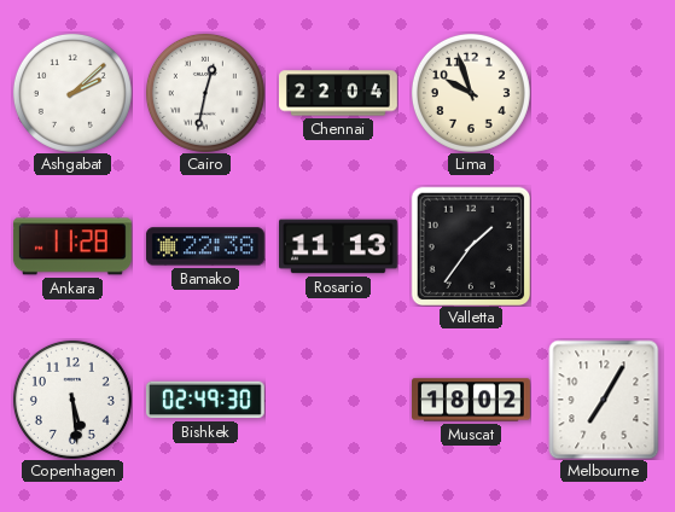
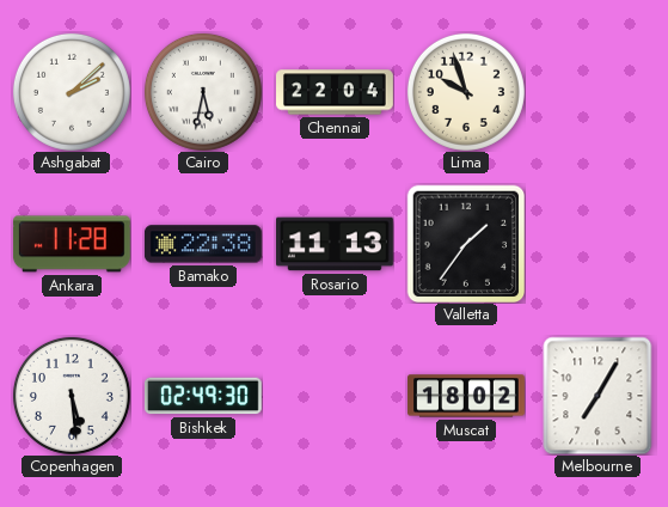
Cairo: 12:32 -> 5:32
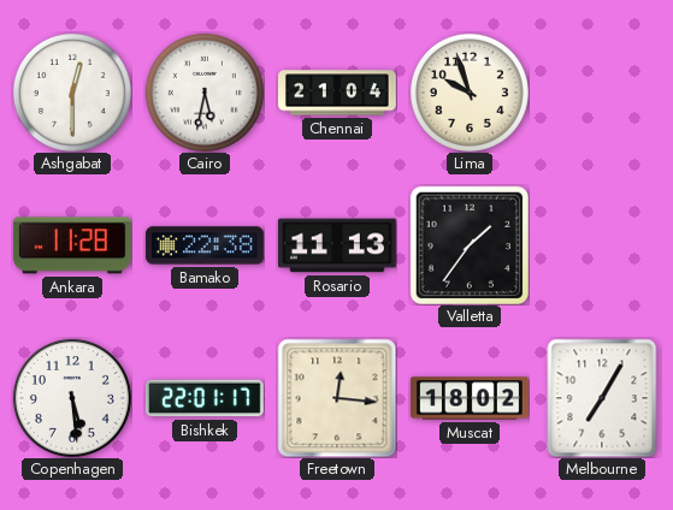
Ashgabat: 2:08 -> 12:30
Chennai: 22:04 -> 21:04
Bishkek: 02:49 -> 22:01
Freetown: none -> 12:16
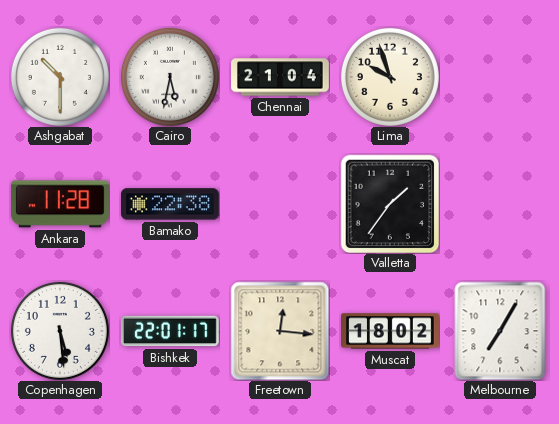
Ashgabat: 12:30 -> 10:30
Rosario: 11:13 -> none
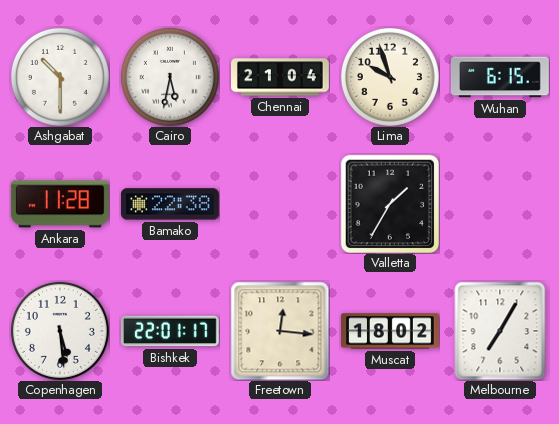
Wuhan: none -> 6:15
Valletta: 1:36 -> 1:35
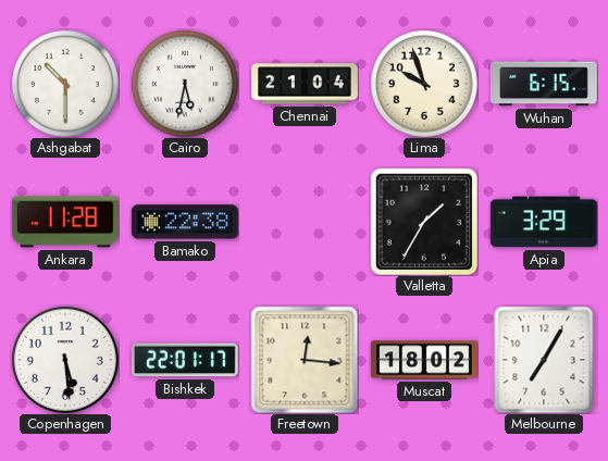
Apia: none -> 3:29
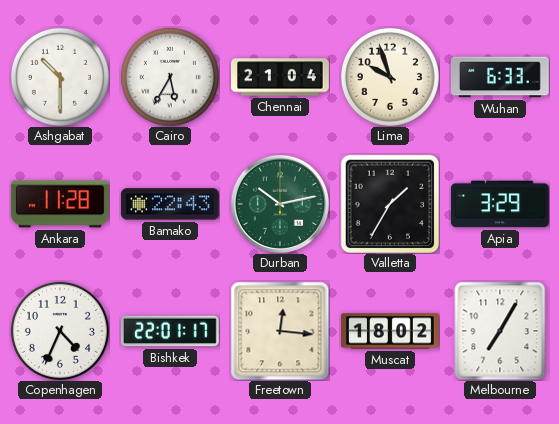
Cairo: 5:32 -> 5:35
Wuhan: 6:15 -> 6:33
Bamako: 22:38 -> 22:43
Durban: none -> 10:13
Copenhagen: 5:29 -> 4:34
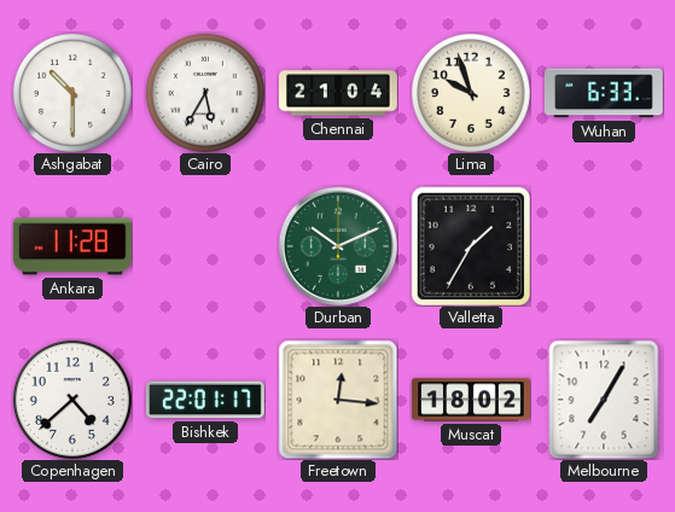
Bamako: 22:43 -> none
Durban: 10:13 -> 10:11
Apia: 3:29 -> none
Copenhagen: 4:34 -> 4:38
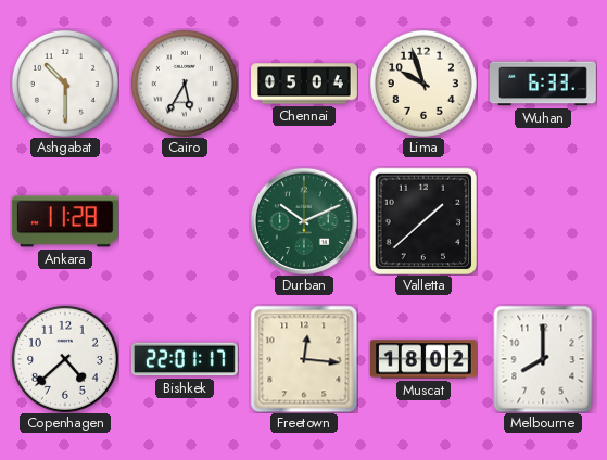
Chennai: 21:04 -> 05:04
Valletta: 1:35 -> 1:38
Melbourne: 7:05 -> 8:00
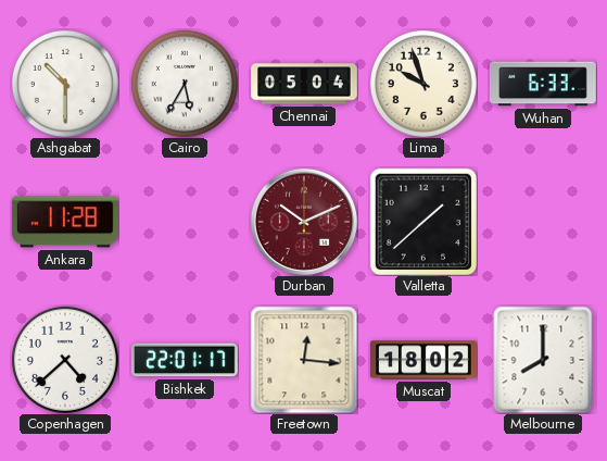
Durban dial: green -> burgundy
